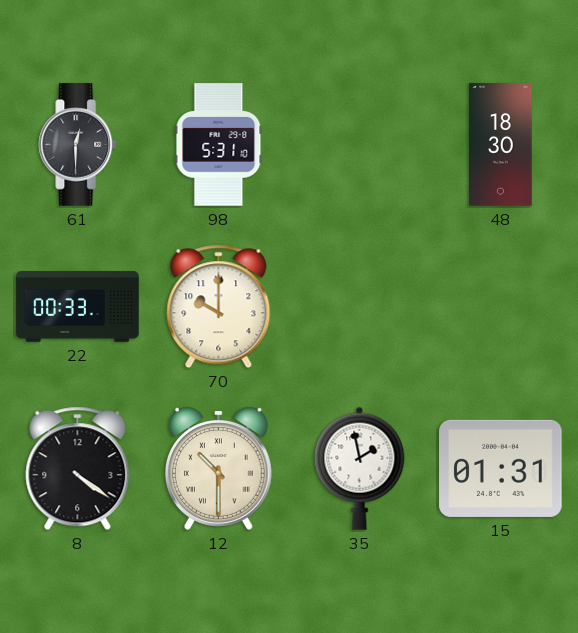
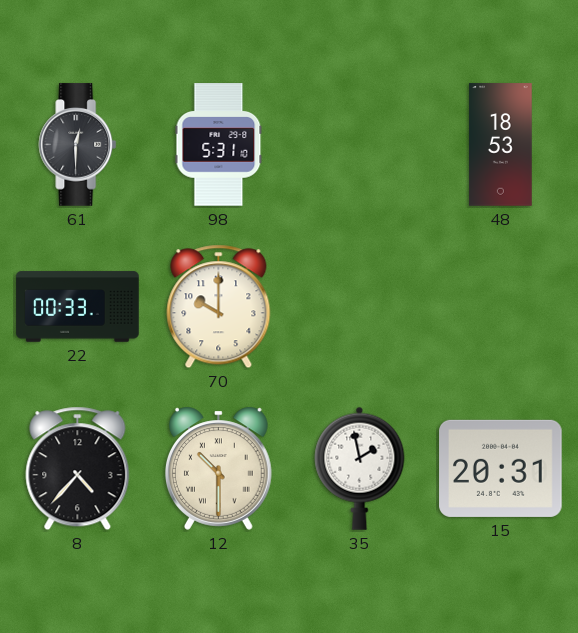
48: 18:30 -> 18:53
8: 4:21 -> 4:37
15: 01:31 -> 20:31
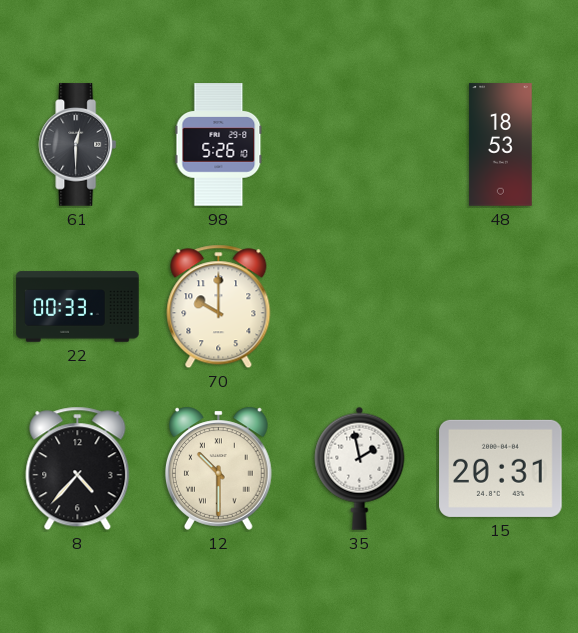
98: 5:31 -> 5:26
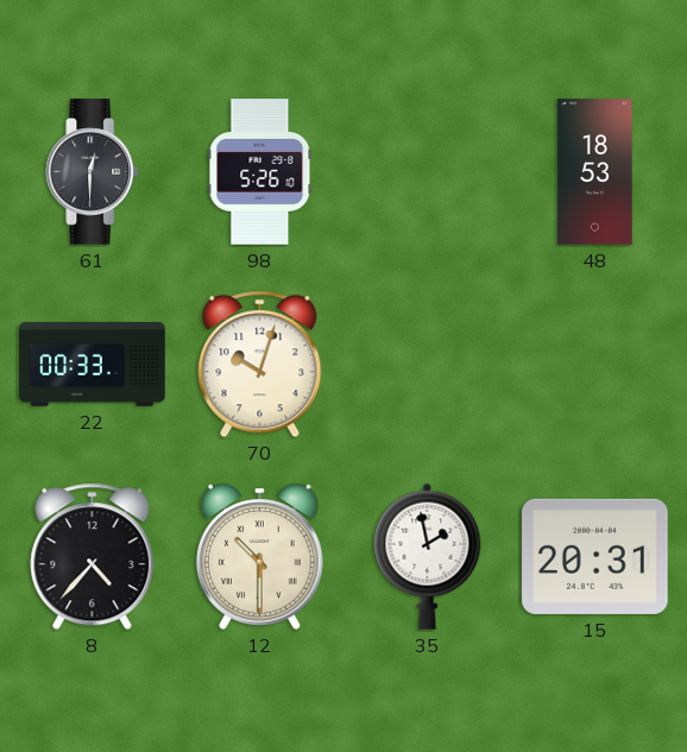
70: 10:00 -> 10:03
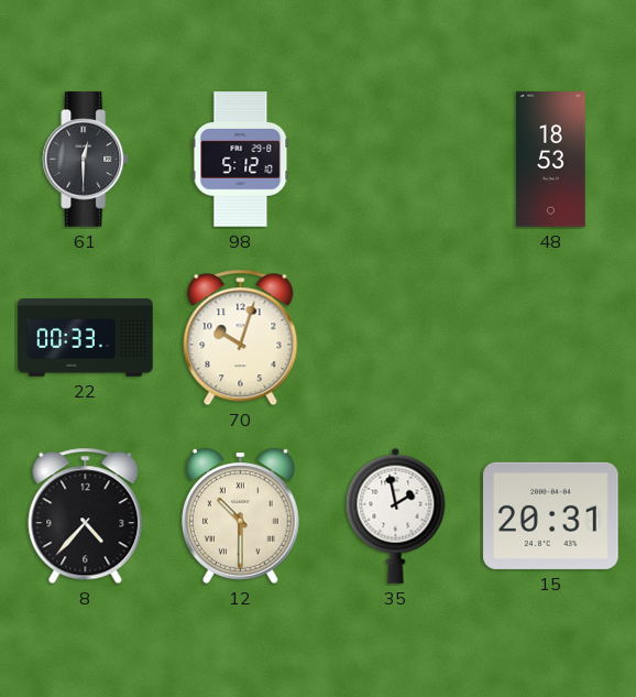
98: 5:26 -> 5:12
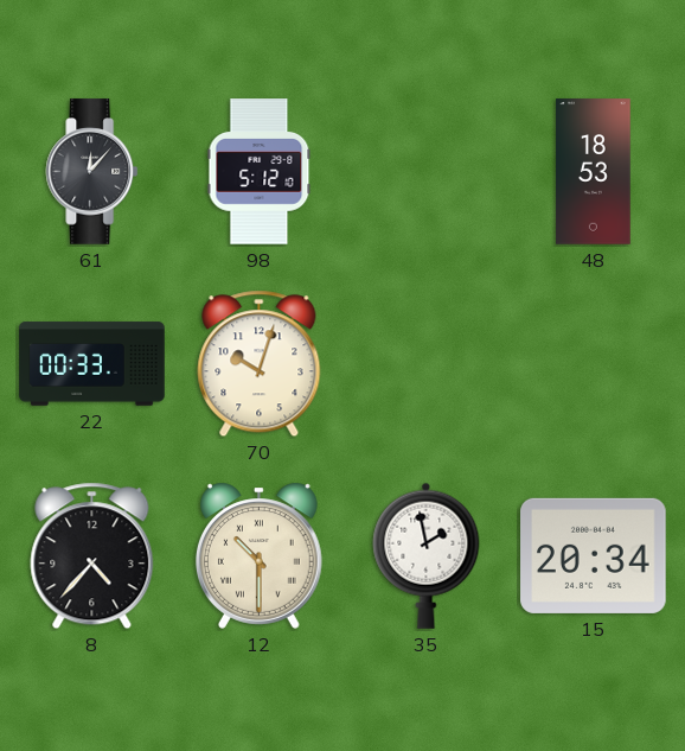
61: 12:30 -> 12:07
15: 20:31 -> 20:34
